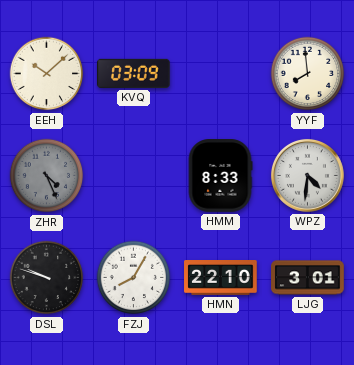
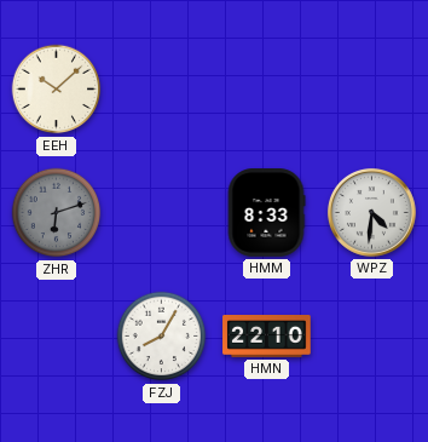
KVQ: 03:09 -> none
YYF: 7:59 -> none
ZHR: 4:26 -> 6:12
DSL: 9:48 -> none
LJG: 3:01 -> none
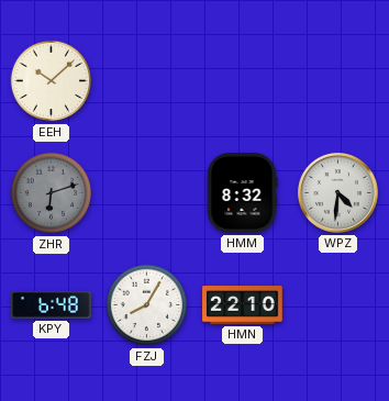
HMM: 8:33 -> 8:32
KPY: none -> 6:48
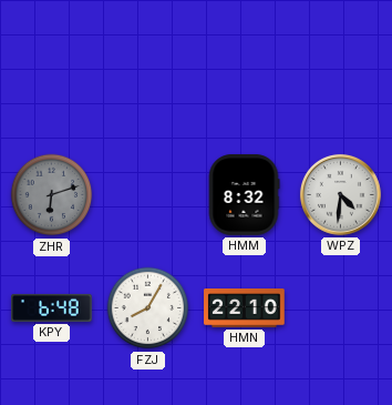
EEH: 10:08 -> none
